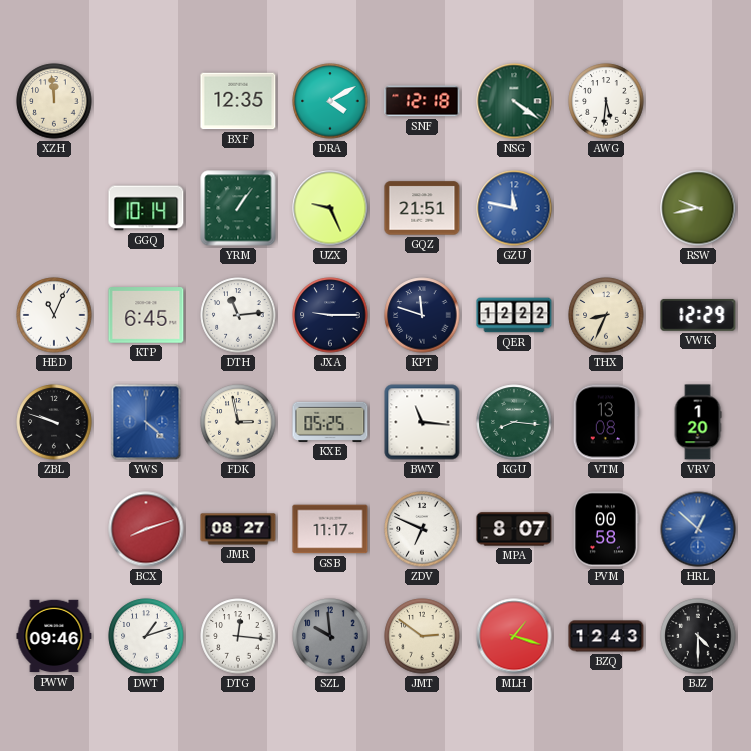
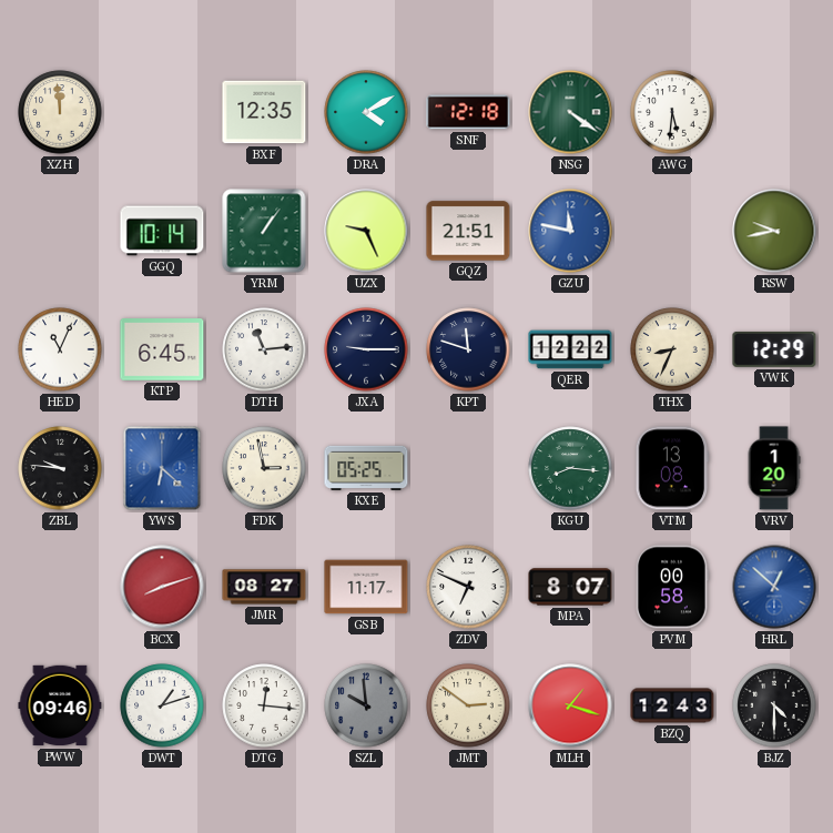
ZBL: 9:48 -> 9:46
YWS: 4:22 -> 6:22
BWY: 11:16 -> none
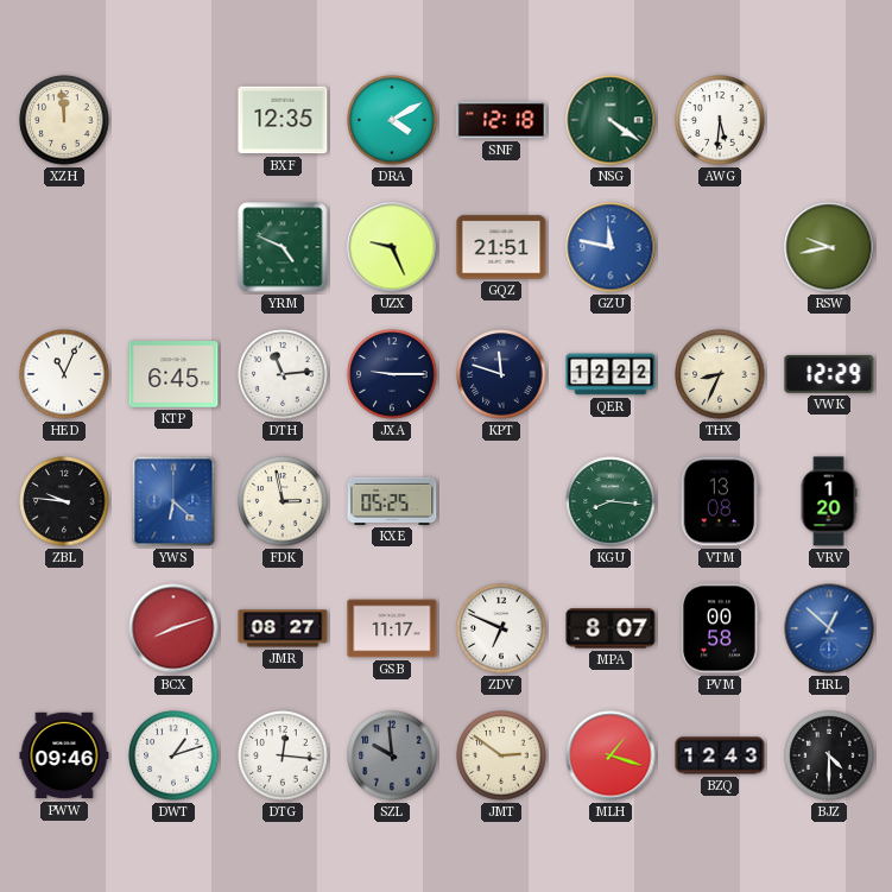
GGQ: 10:14 -> none
YRM: 1:06 -> 4:49
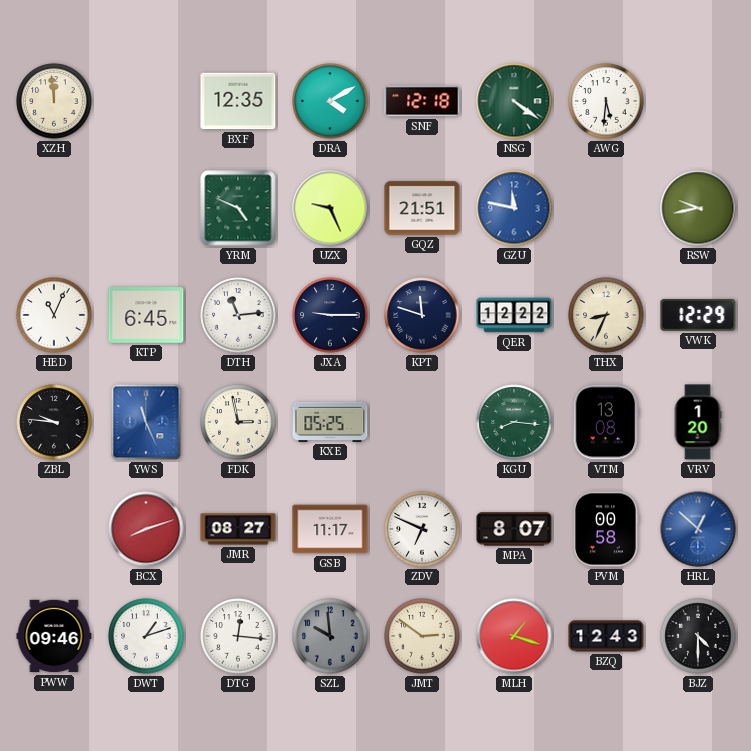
YWS: 6:22 -> 11:26
